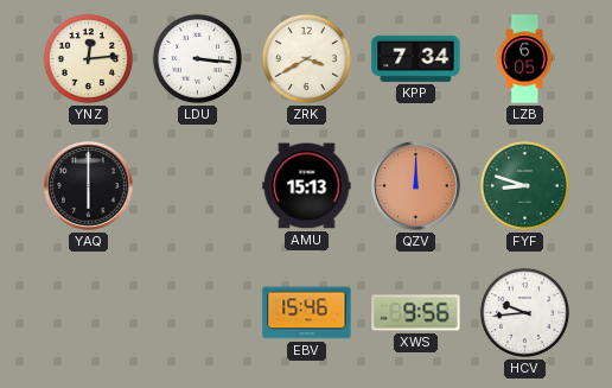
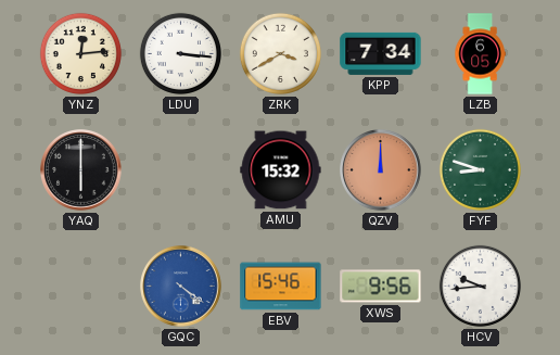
AMU: 15:13 -> 15:32
GQC: none -> 4:21
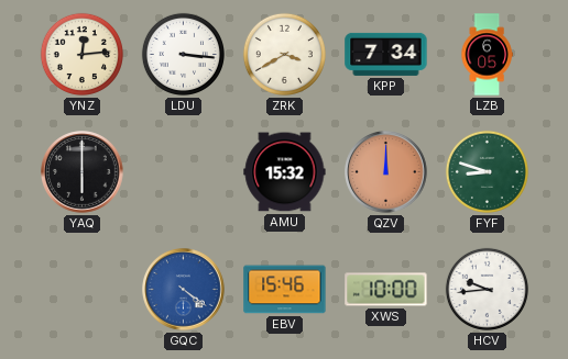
XWS: 9:56 -> 10:00
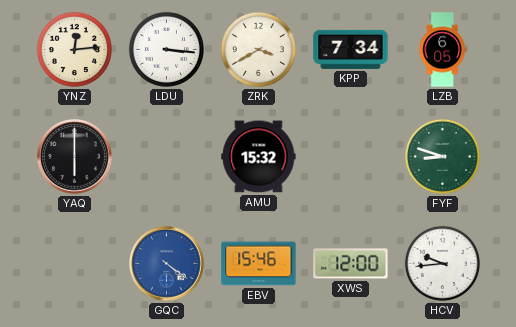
QZV: 12:00 -> none
XWS: 10:00 -> 12:00
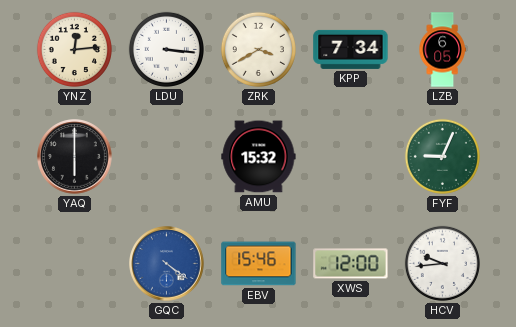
FYF: 8:48 -> 9:04
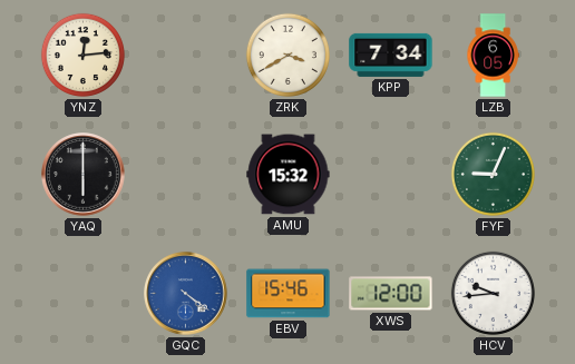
LDU: 3:16 -> none
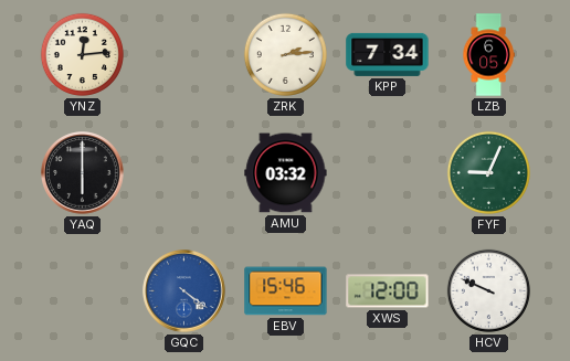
ZRK: 3:40 -> 2:14
AMU: 15:32 -> 03:32
HCV: 9:44 -> 9:49
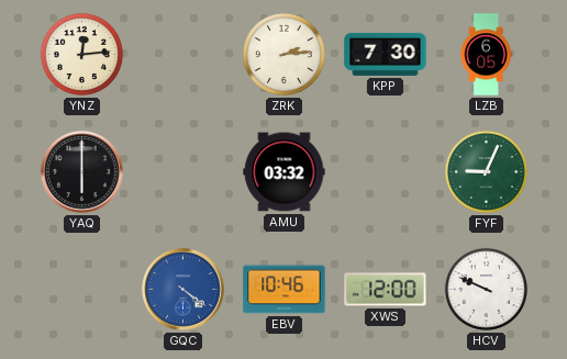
KPP: 7:34 -> 7:30
EBV: 15:46 -> 10:46
